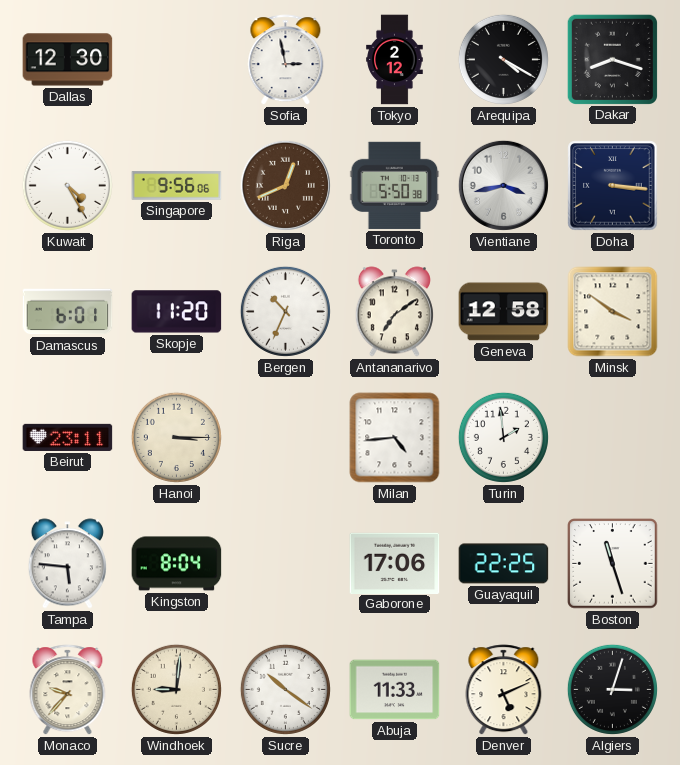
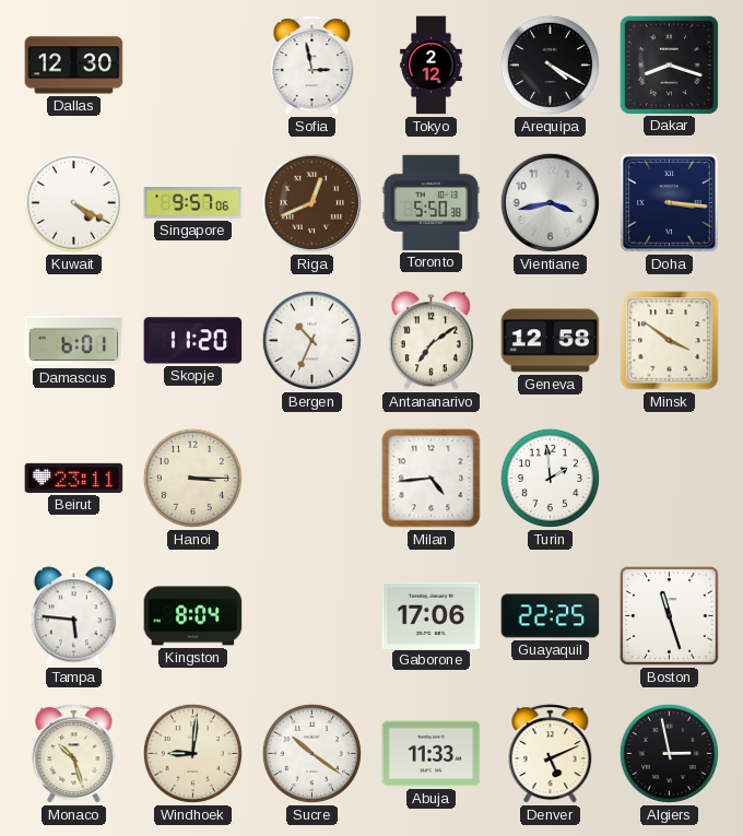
Kuwait: 4:25 -> 4:20
Singapore: 9:56 -> 9:57
Monaco: 9:37 -> 10:27
Algiers: 3:03 -> 2:58
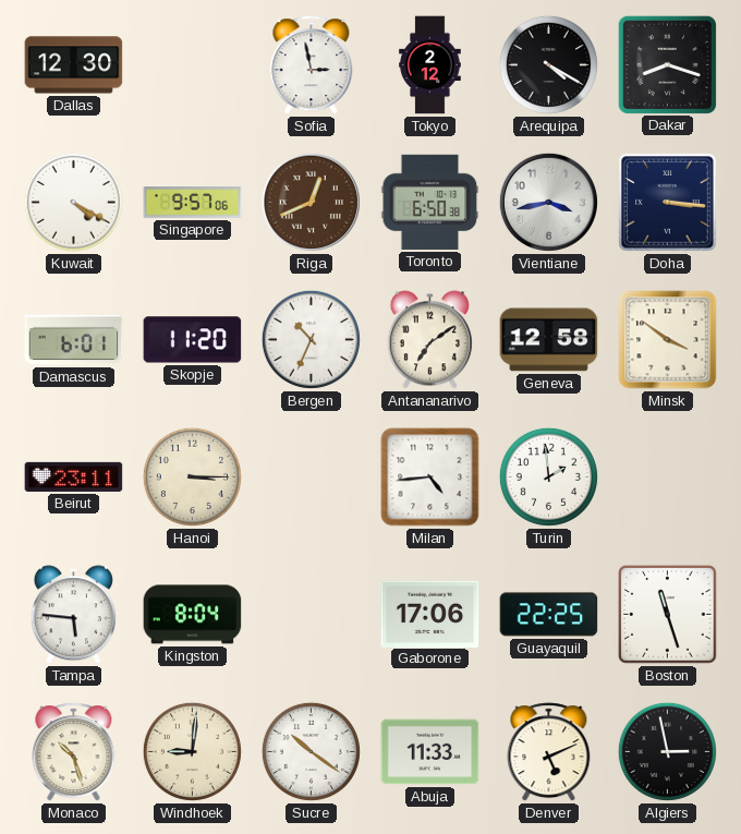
Toronto: 5:50 -> 6:50
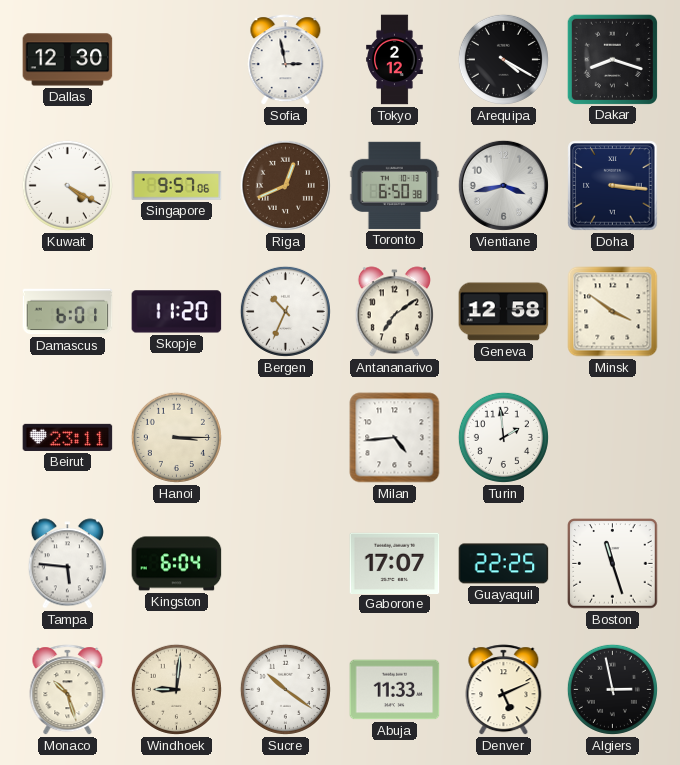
Kingston: 8:04 -> 6:04
Gaborone: 17:06 -> 17:07
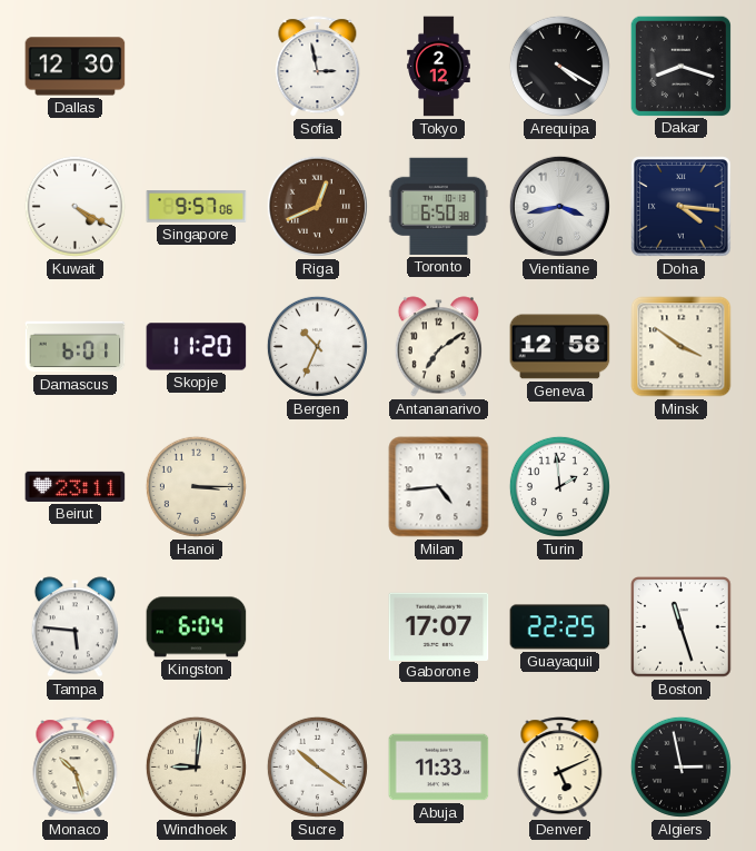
Doha: 3:16 -> 4:16
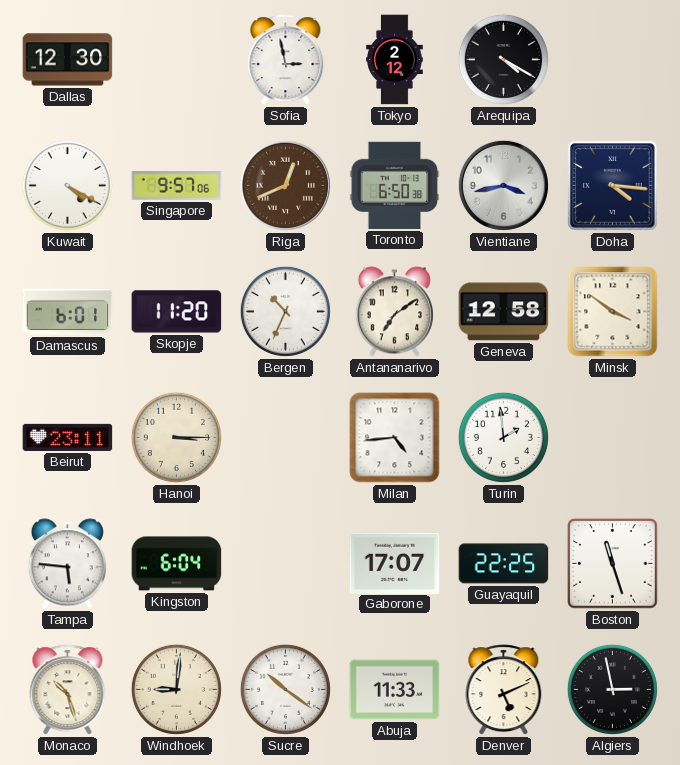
Dakar: 8:18 -> none
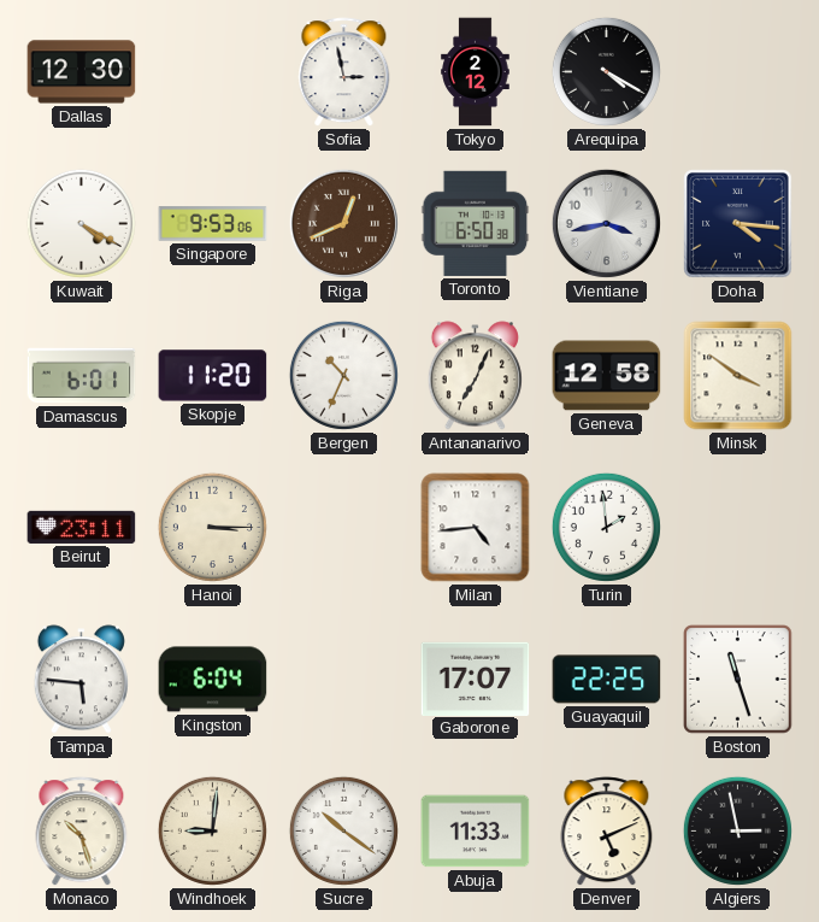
Singapore: 9:57 -> 9:53
Antananarivo: 7:09 -> 7:04
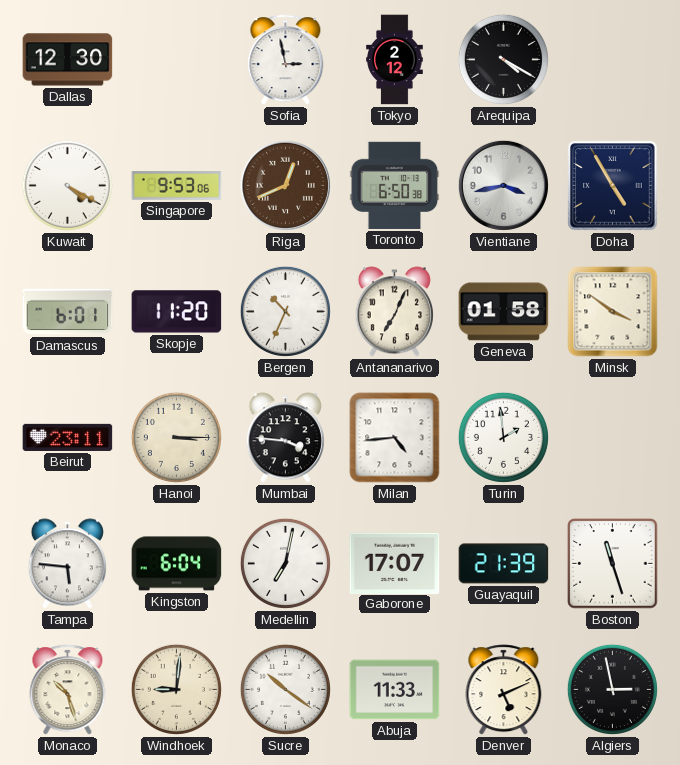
Doha: 4:16 -> 4:55
Geneva: 12:58 -> 01:58
Mumbai: none -> 3:46
Medellin: none -> 7:02
Guayaquil: 22:25 -> 21:39
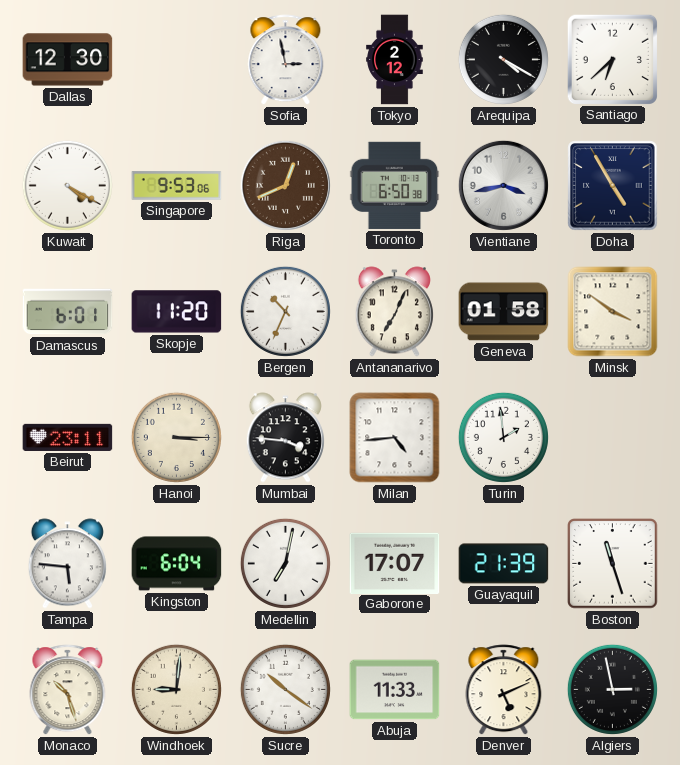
Santiago: none -> 6:38
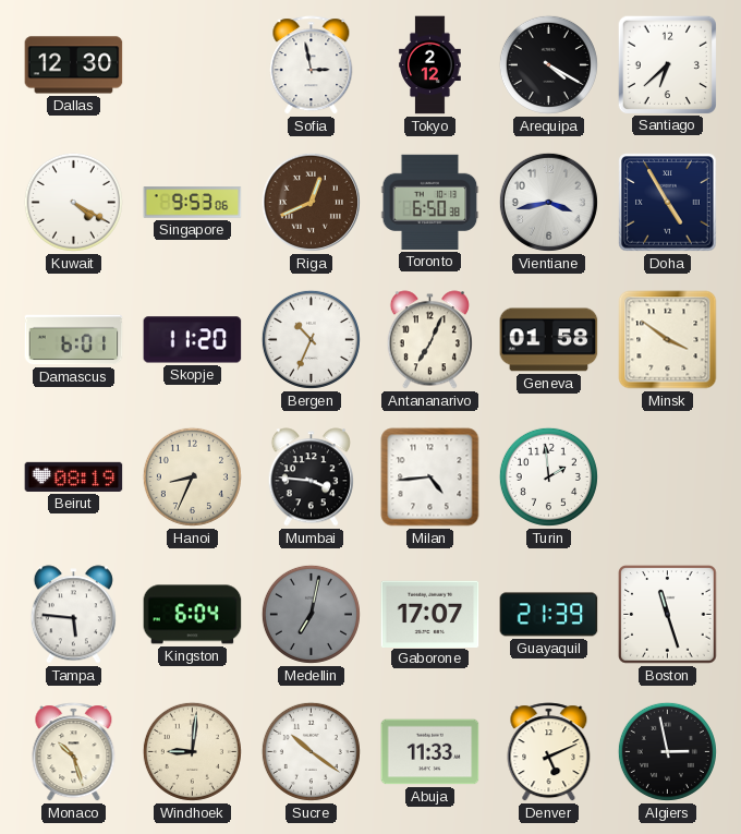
Beirut: 23:11 -> 08:19
Hanoi: 3:15 -> 8:34
Medellin dial: white -> grey
